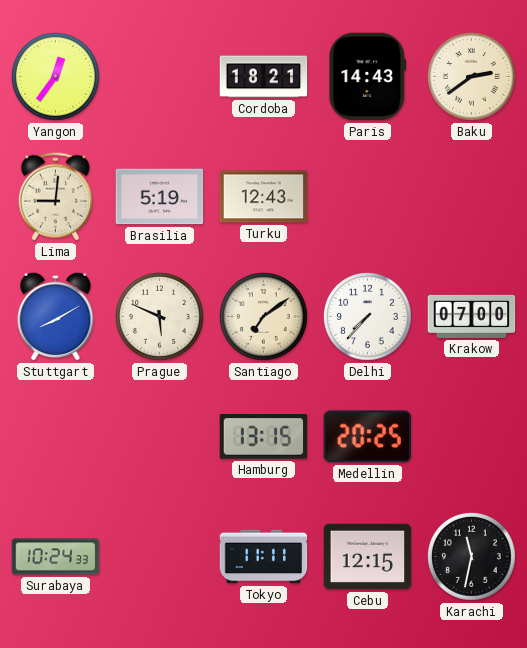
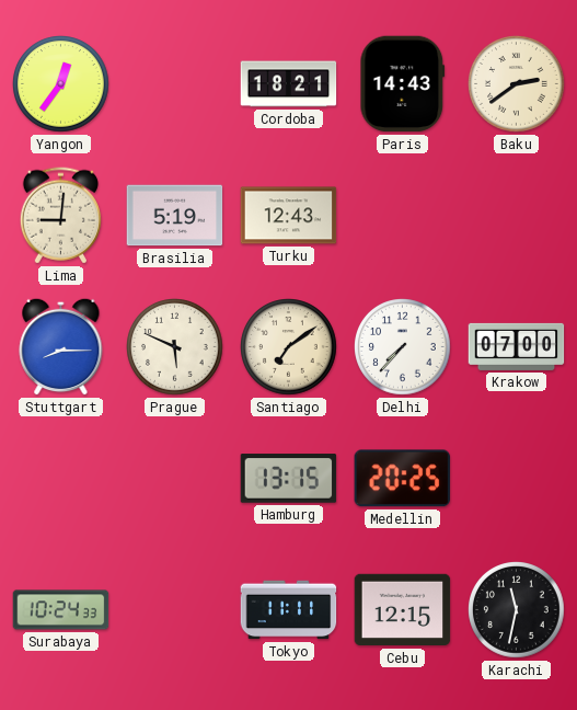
Stuttgart: 8:10 -> 8:15
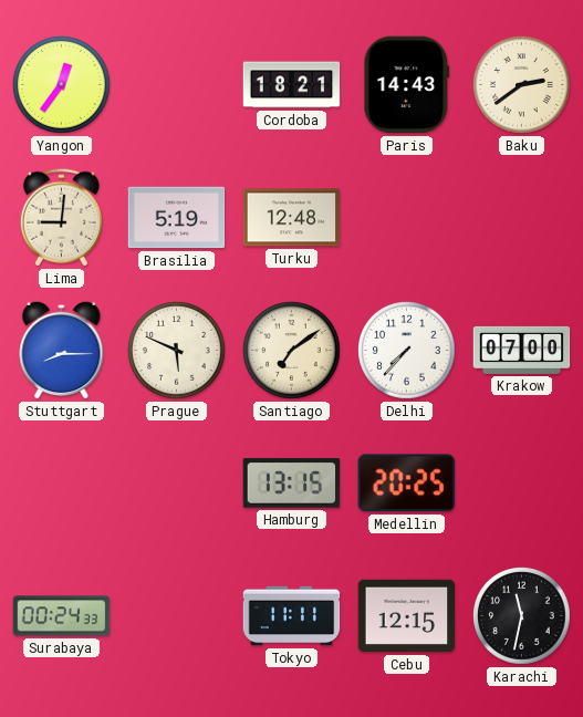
Turku: 12:43 -> 12:48
Surabaya: 10:24 -> 00:24
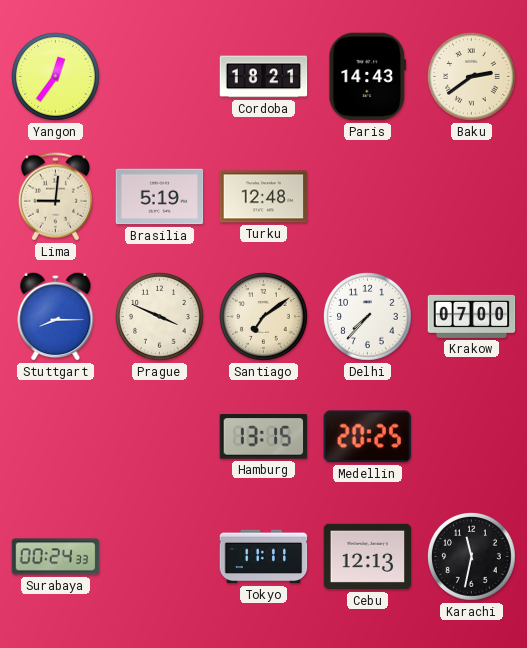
Prague: 5:49 -> 3:49
Cebu: 12:15 -> 12:13
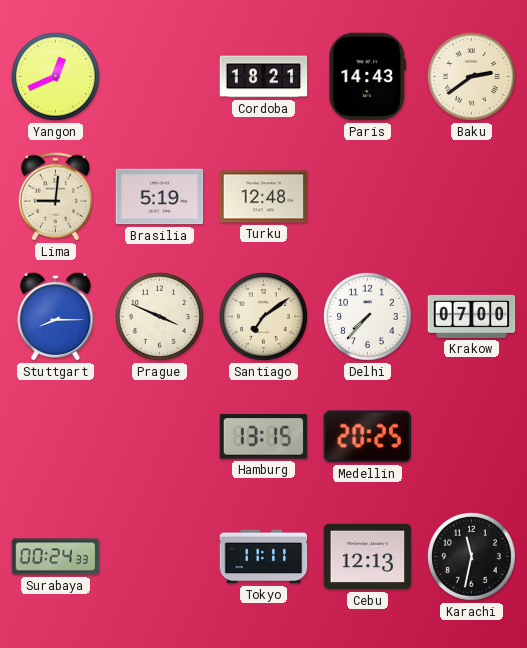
Yangon: 12:36 -> 12:41
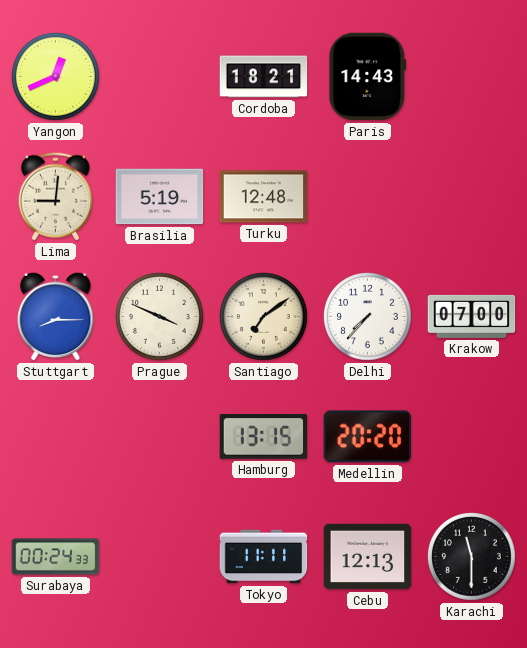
Baku: 2:39 -> none
Medellin: 20:25 -> 20:20
Karachi: 11:32 -> 11:30
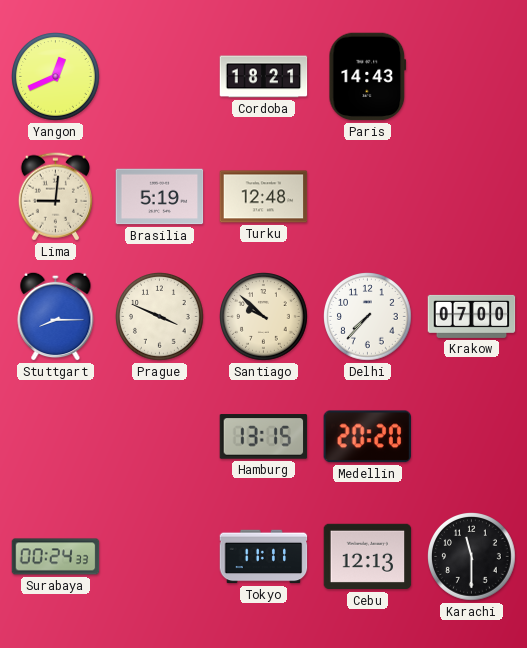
Santiago: 7:09 -> 9:52
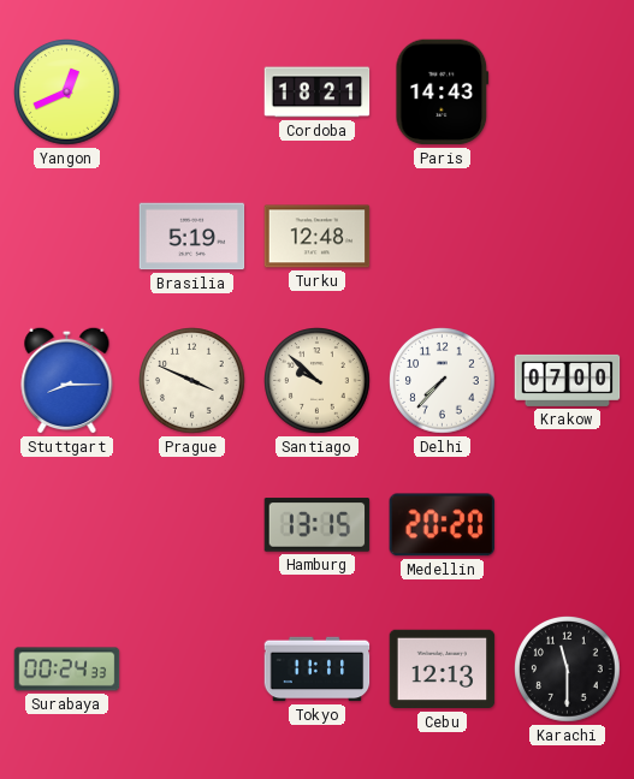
Lima: 9:01 -> none
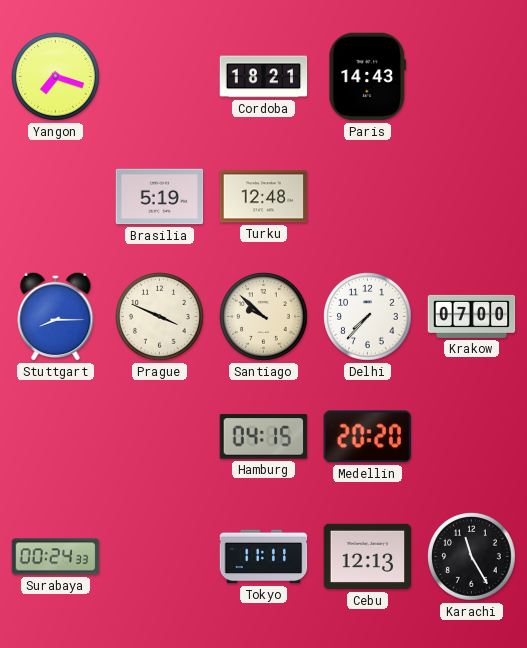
Yangon: 12:41 -> 7:18
Hamburg: 13:15 -> 04:15
Karachi: 11:30 -> 11:25
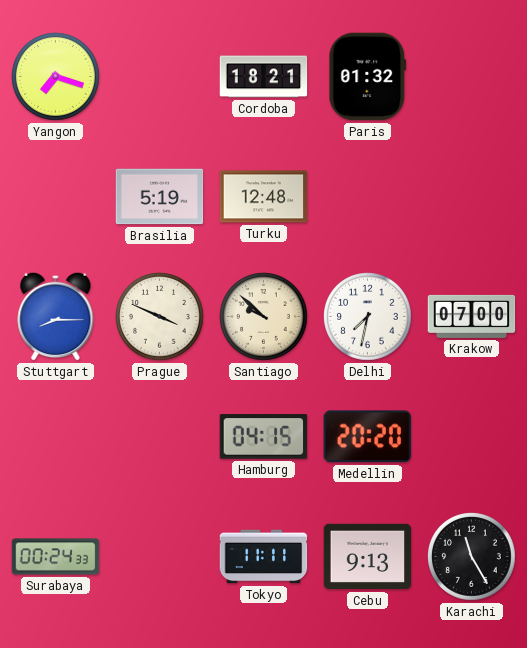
Paris: 14:43 -> 01:32
Delhi: 7:37 -> 7:32
Cebu: 12:13 -> 9:13
